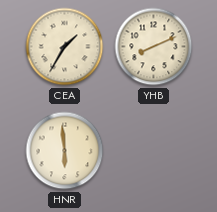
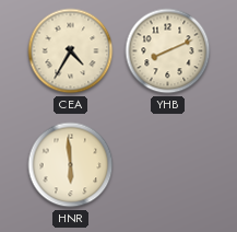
CEA: 1:35 -> 4:35
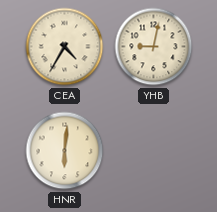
YHB: 8:11 -> 9:02
HNR: 5:59 -> 6:01
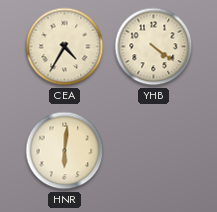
YHB: 9:02 -> 4:21
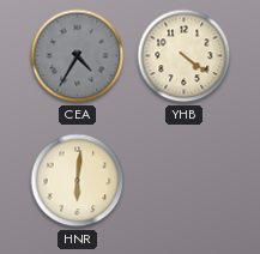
CEA dial: cream -> grey
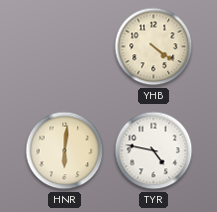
CEA: 4:35 -> none
TYR: none -> 4:47
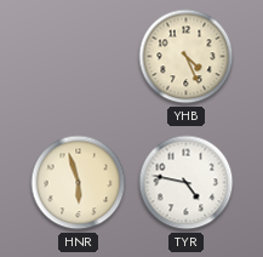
YHB: 4:21 -> 4:26
HNR: 6:01 -> 5:57
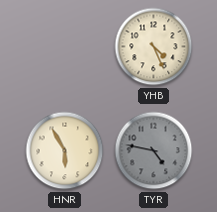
HNR: 5:57 -> 5:55
TYR dial: white -> grey
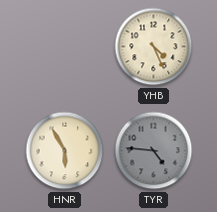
TYR: 4:47 -> 4:46
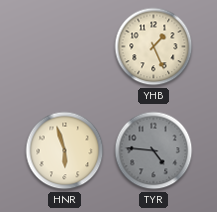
YHB: 4:26 -> 1:26
HNR: 5:55 -> 5:57
